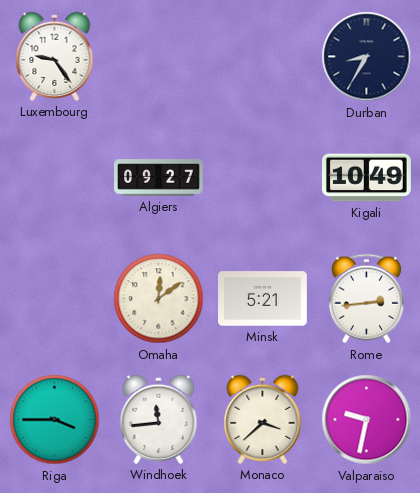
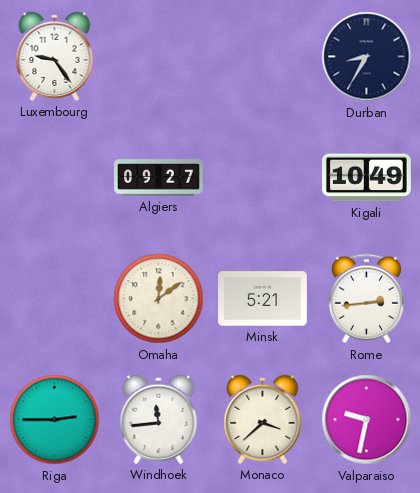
Riga: 3:45 -> 2:45
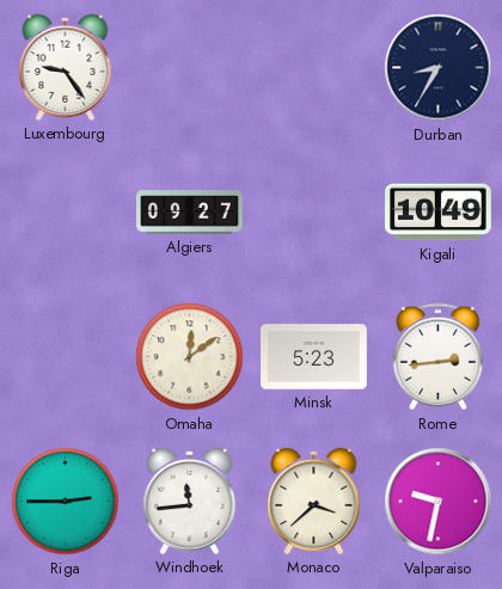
Minsk: 5:21 -> 5:23
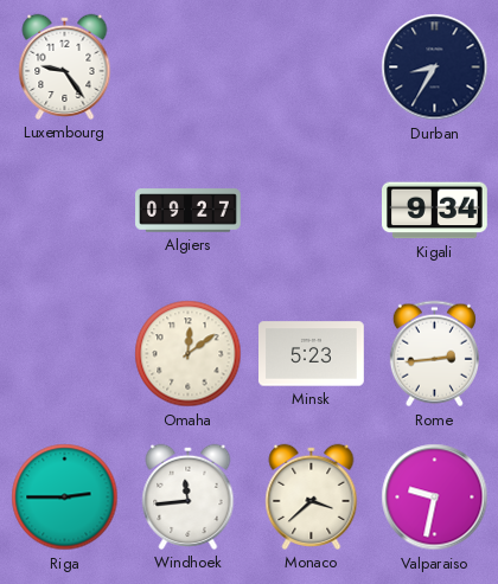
Kigali: 10:49 -> 9:34
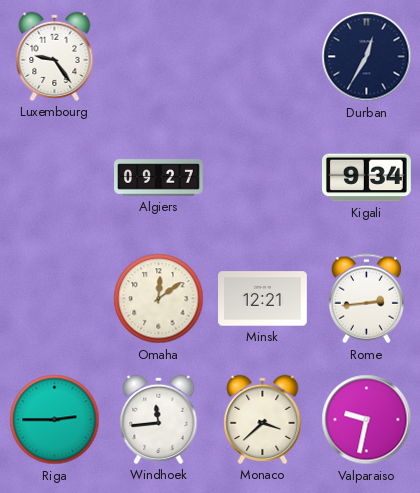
Durban: 8:35 -> 12:35
Minsk: 5:23 -> 12:21
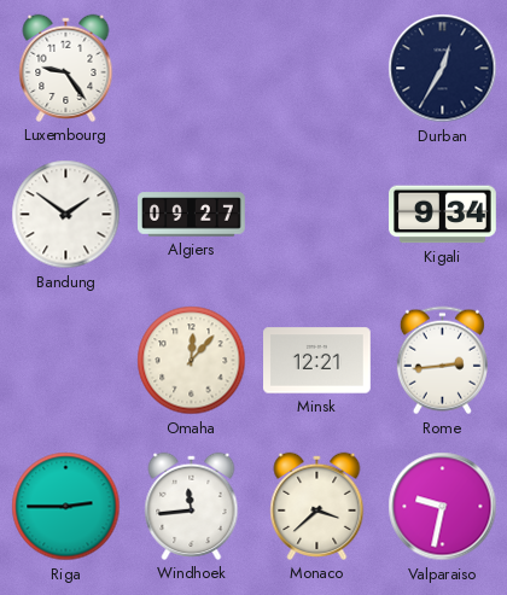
Bandung: none -> 1:51
Omaha: 12:09 -> 12:07
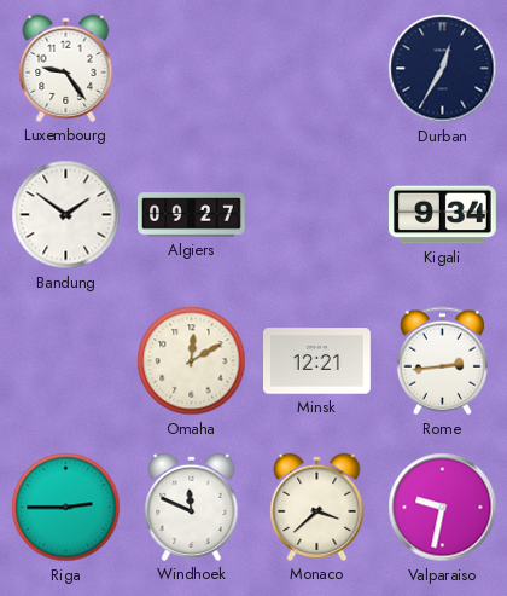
Omaha: 12:07 -> 12:10
Windhoek: 11:44 -> 11:49
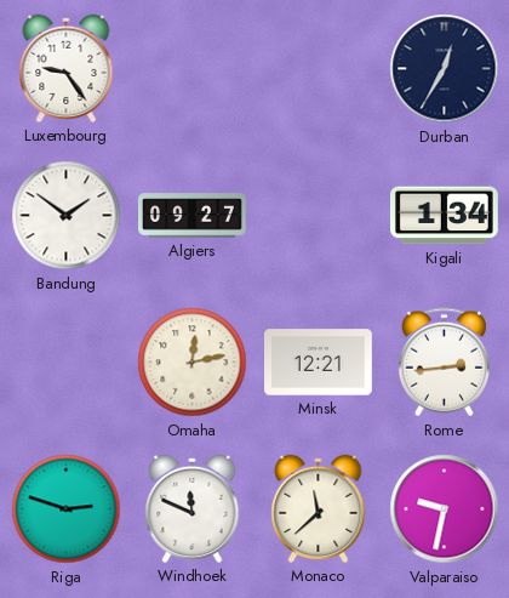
Kigali: 9:34 -> 1:34
Omaha: 12:10 -> 12:13
Riga: 2:45 -> 2:48
Monaco: 3:38 -> 11:38
